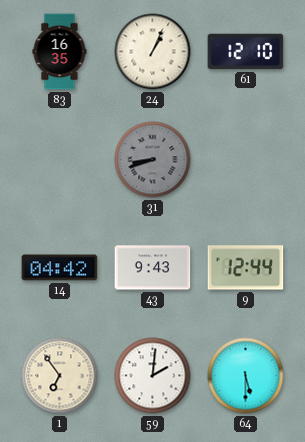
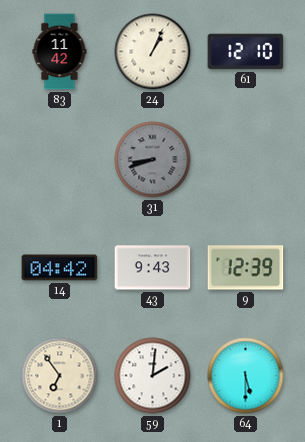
83: 16:35 -> 11:42
9: 12:44 -> 12:39
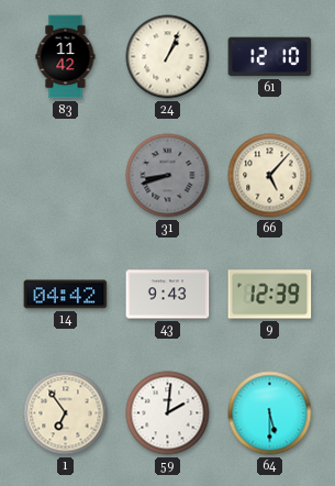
66: none -> 5:07
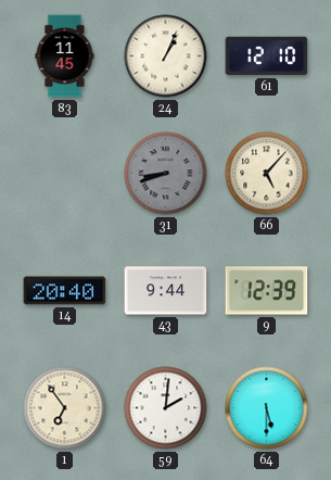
83: 11:42 -> 11:45
14: 04:42 -> 20:40
43: 9:43 -> 9:44
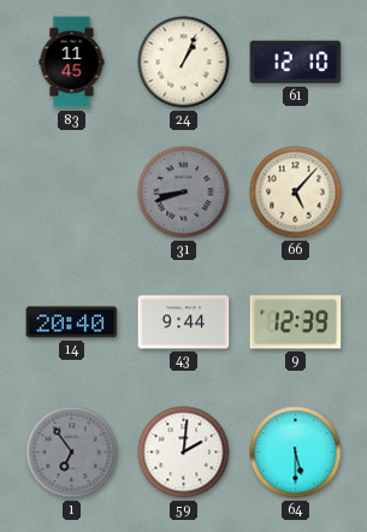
1 dial: cream -> grey
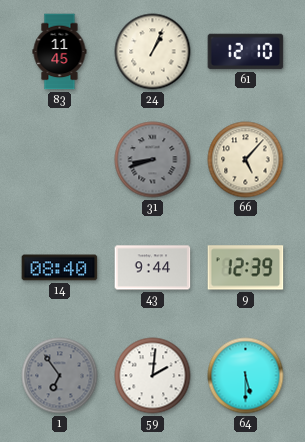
14: 20:40 -> 08:40
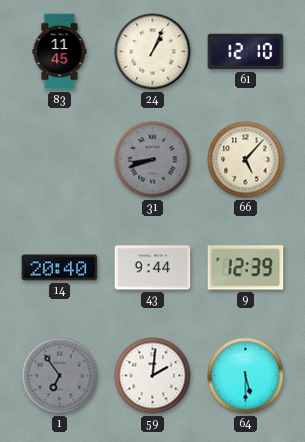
14: 08:40 -> 20:40
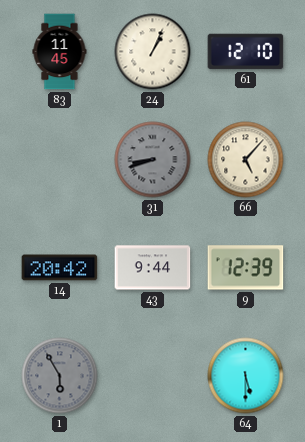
14: 20:40 -> 20:42
1: 6:54 -> 5:55
59: 2:01 -> none
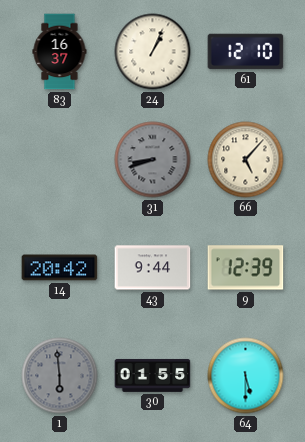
83: 11:45 -> 16:37
1: 5:55 -> 5:59
30: none -> 01:55
